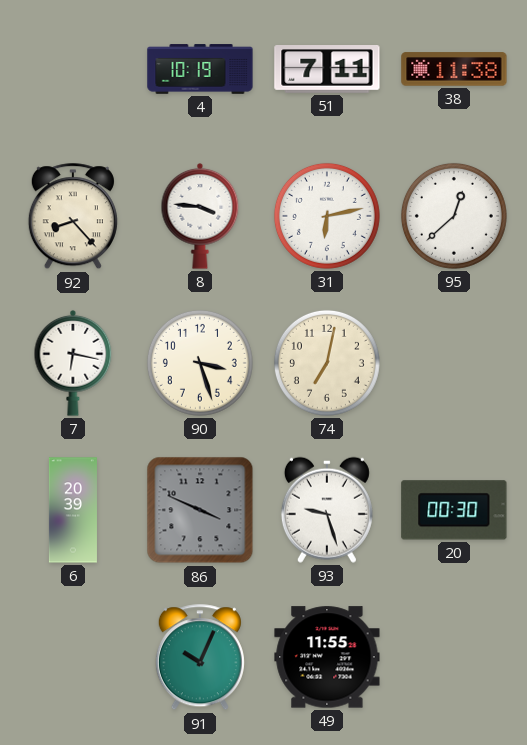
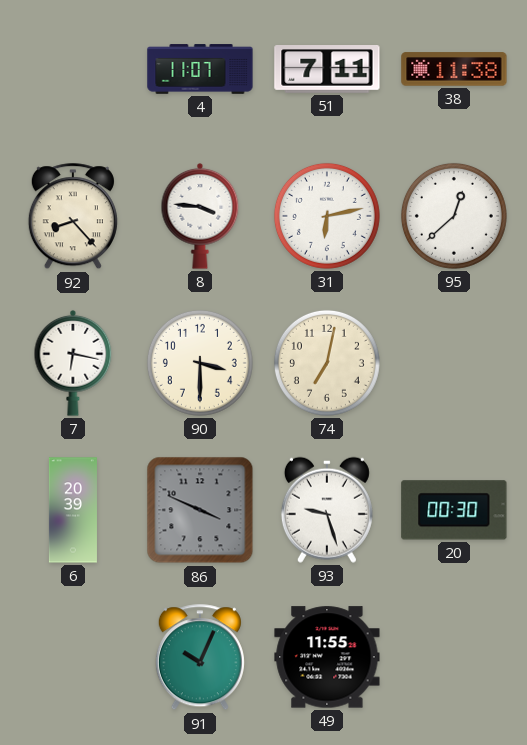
4: 10:19 -> 11:07
90: 3:27 -> 3:30
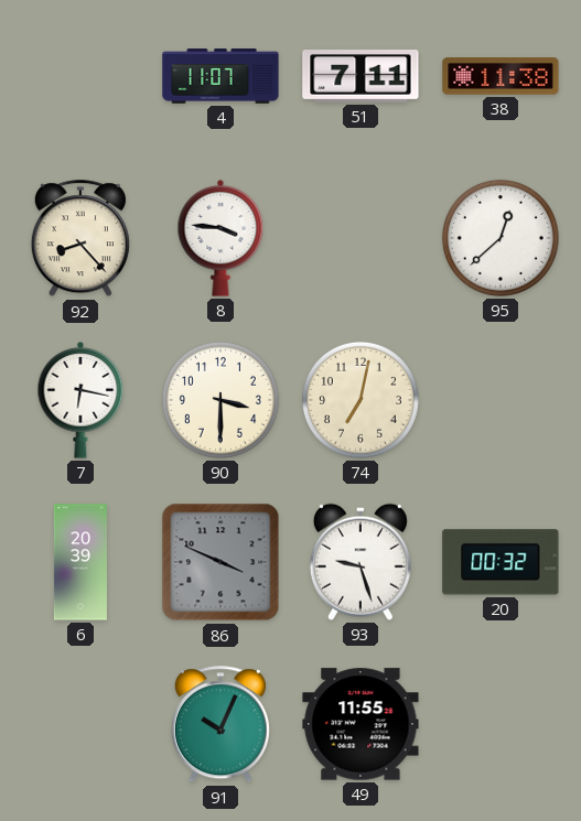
31: 6:13 -> none
20: 00:30 -> 00:32
